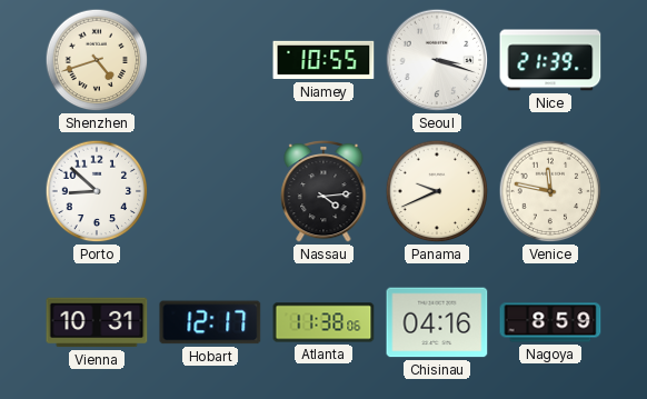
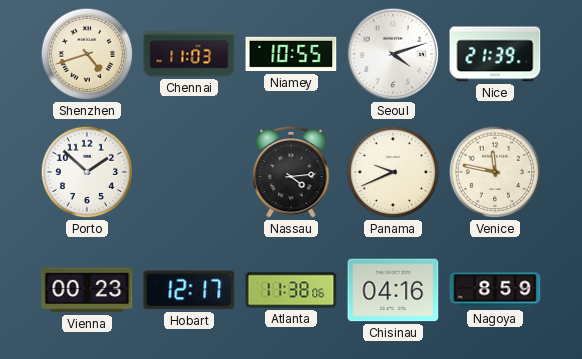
Chennai: none -> 11:03
Seoul: 3:18 -> 4:12
Porto: 8:52 -> 1:52
Vienna: 10:31 -> 00:23
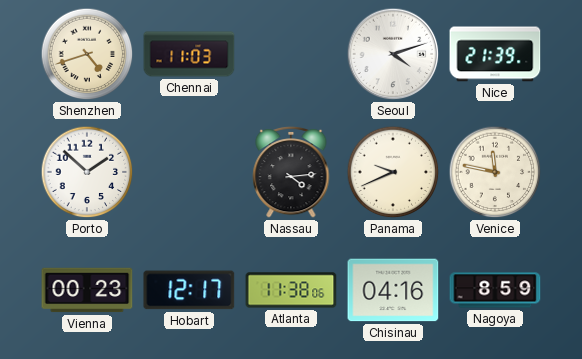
Niamey: 10:55 -> none
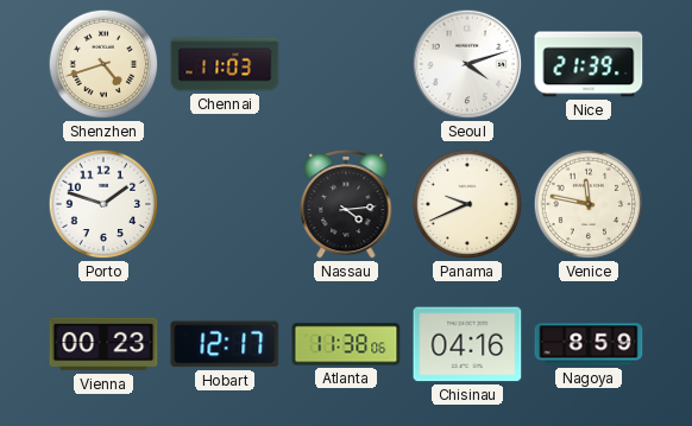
Porto: 1:52 -> 1:48
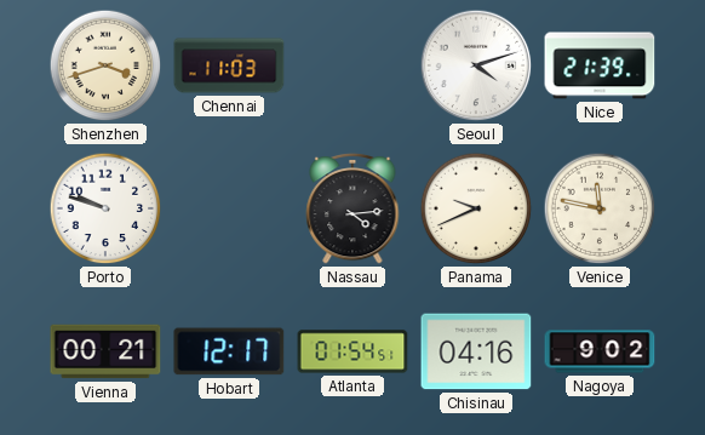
Shenzhen: 4:42 -> 3:42
Porto: 1:48 -> 9:48
Vienna: 00:23 -> 00:21
Atlanta: 11:38 -> 01:54
Nagoya: 8:59 -> 9:02
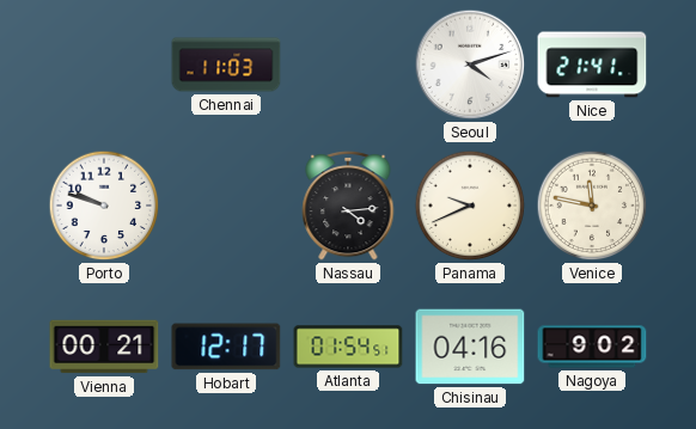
Shenzhen: 3:42 -> none
Nice: 21:39 -> 21:41
